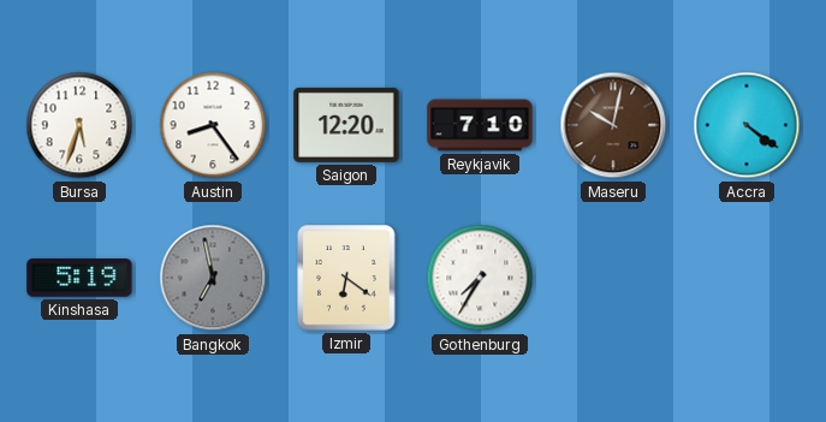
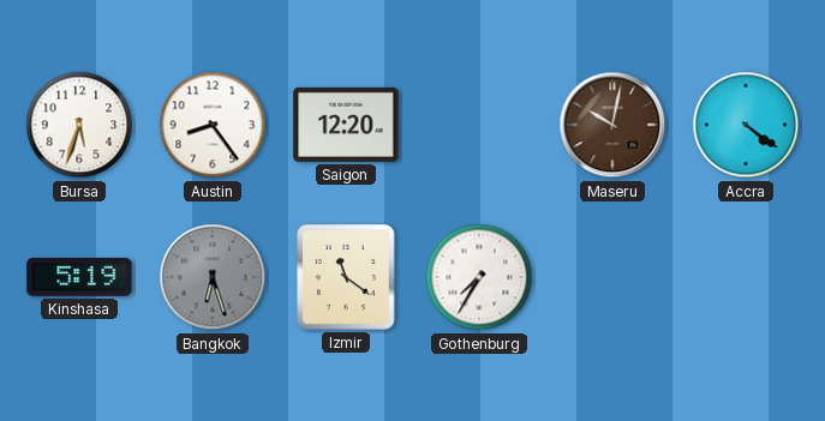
Reykjavik: 7:10 -> none
Bangkok: 6:58 -> 6:27
Izmir: 6:21 -> 11:21
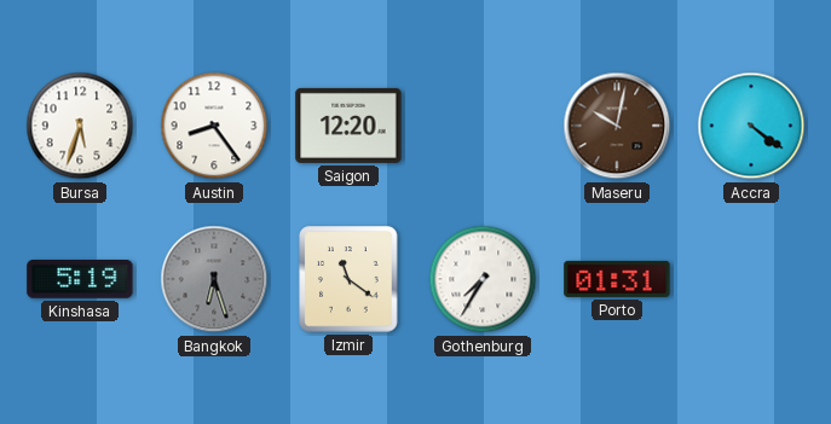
Porto: none -> 01:31
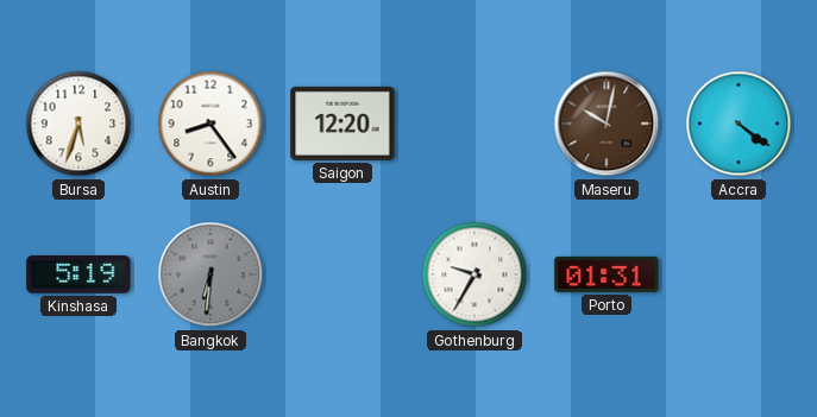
Bangkok: 6:27 -> 6:31
Izmir: 11:21 -> none
Gothenburg: 7:35 -> 9:35
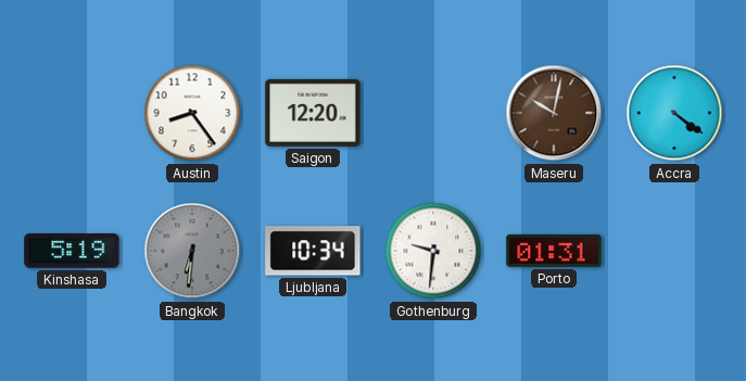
Bursa: 5:33 -> none
Ljubljana: none -> 10:34
Gothenburg: 9:35 -> 9:31
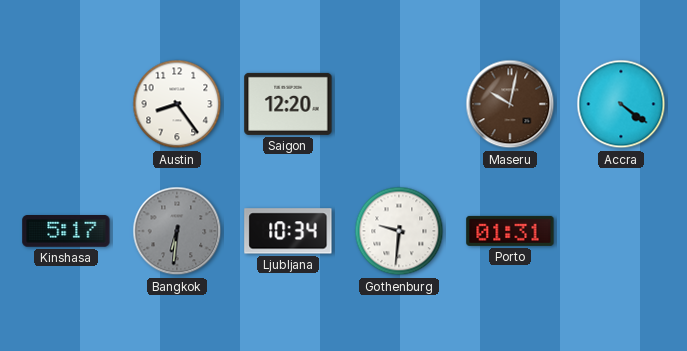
Kinshasa: 5:19 -> 5:17
